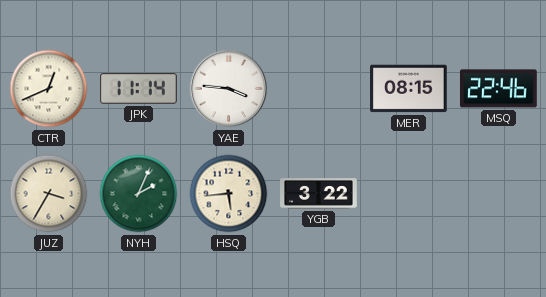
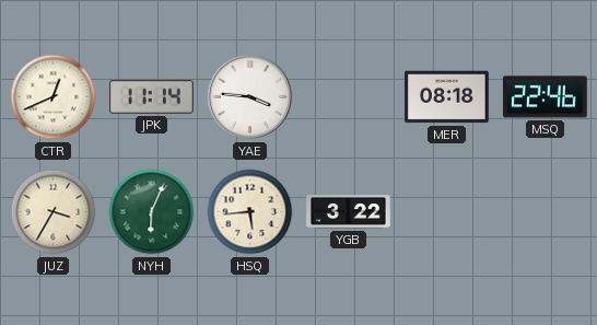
MER: 08:15 -> 08:18
NYH: 2:04 -> 6:04
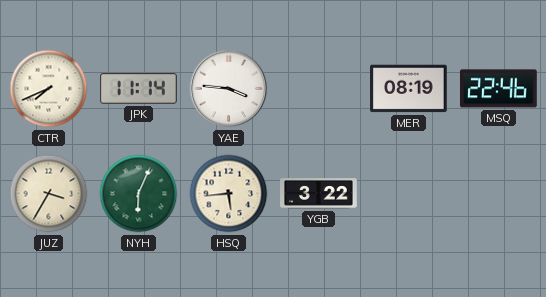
CTR: 12:41 -> 7:41
MER: 08:18 -> 08:19
